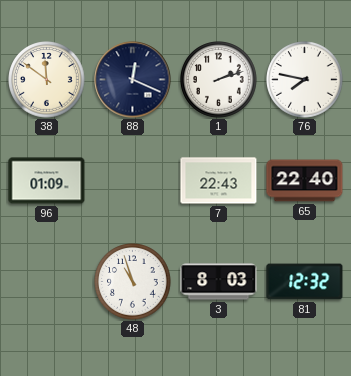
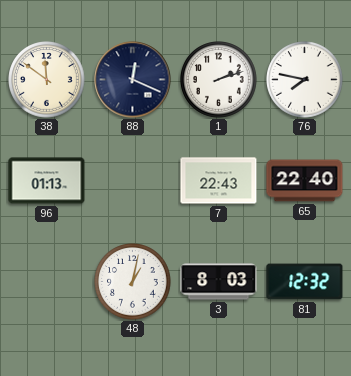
96: 01:09 -> 01:13
48: 10:57 -> 1:02
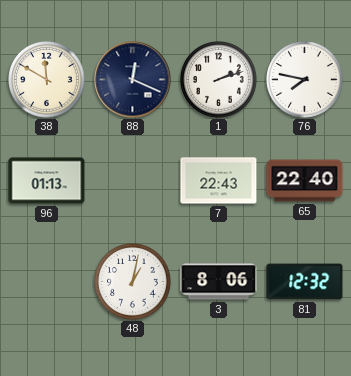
38: 11:51 -> 11:50
3: 8:03 -> 8:06
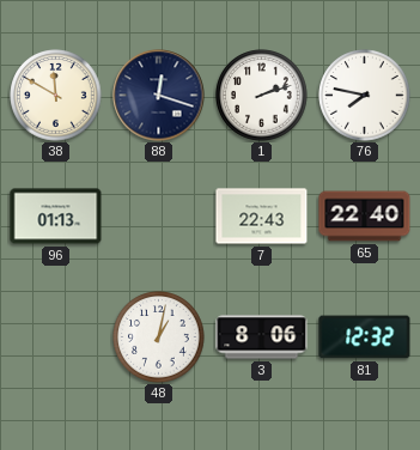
88: 12:19 -> 12:18
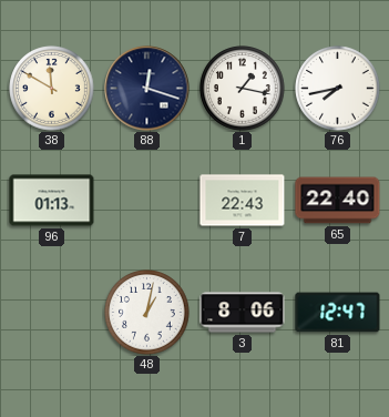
1: 2:12 -> 1:17
76: 7:47 -> 7:43
81: 12:32 -> 12:47
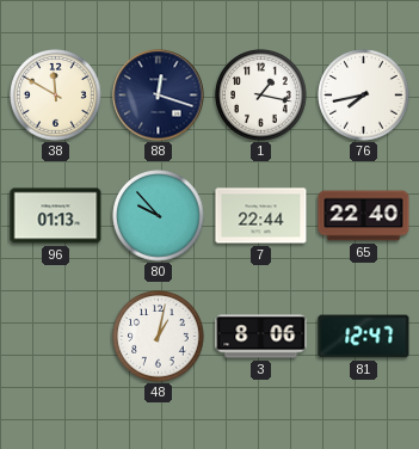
80: none -> 9:53
7: 22:43 -> 22:44
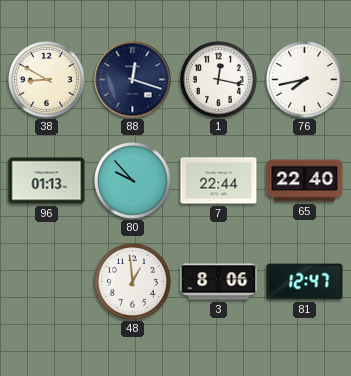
38: 11:50 -> 8:50
1: 1:17 -> 12:17
48: 1:02 -> 12:59
